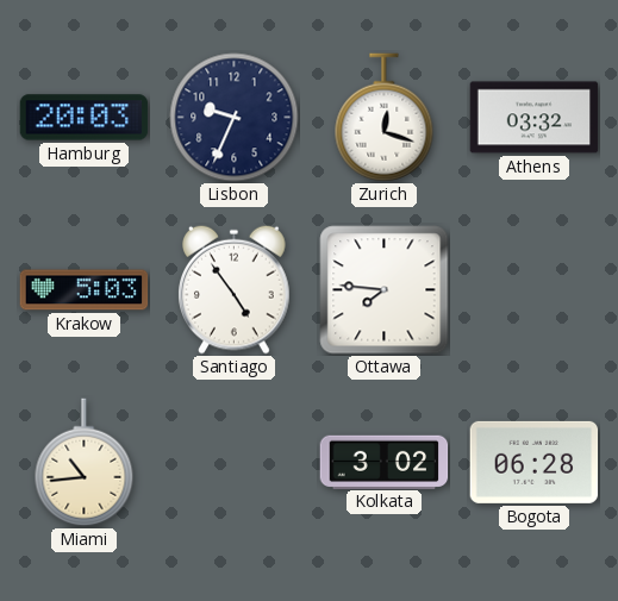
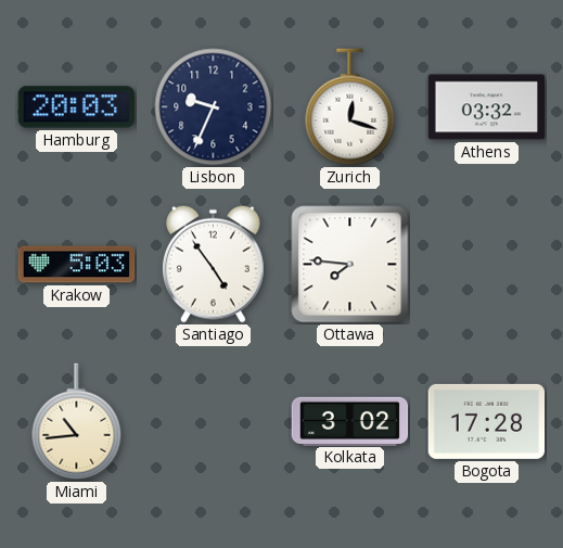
Bogota: 06:28 -> 17:28
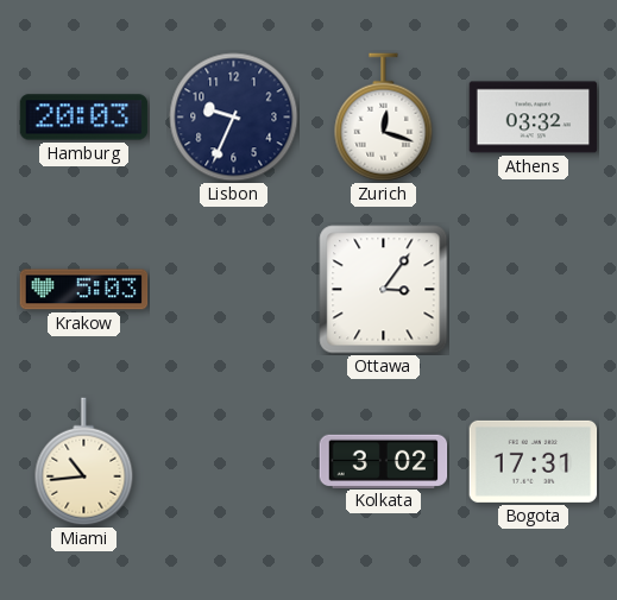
Santiago: 4:54 -> none
Ottawa: 7:46 -> 3:06
Bogota: 17:28 -> 17:31
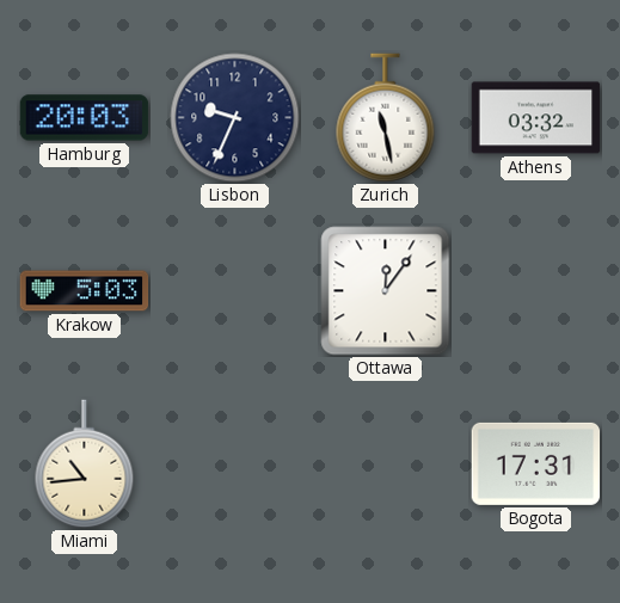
Zurich: 12:18 -> 11:28
Ottawa: 3:06 -> 12:06
Kolkata: 3:02 -> none
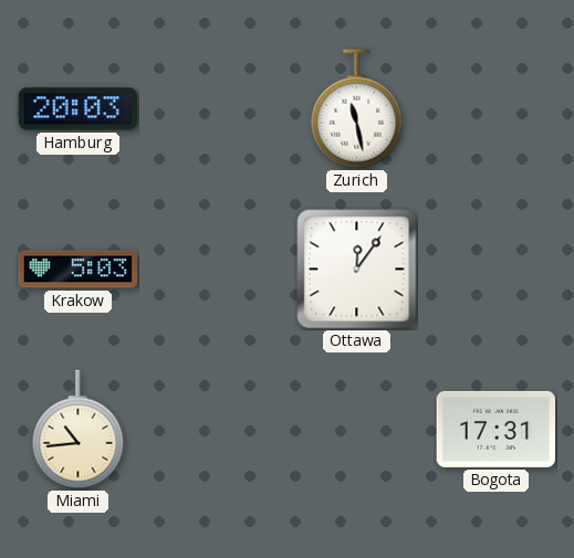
Lisbon: 9:34 -> none
Athens: 03:32 -> none
